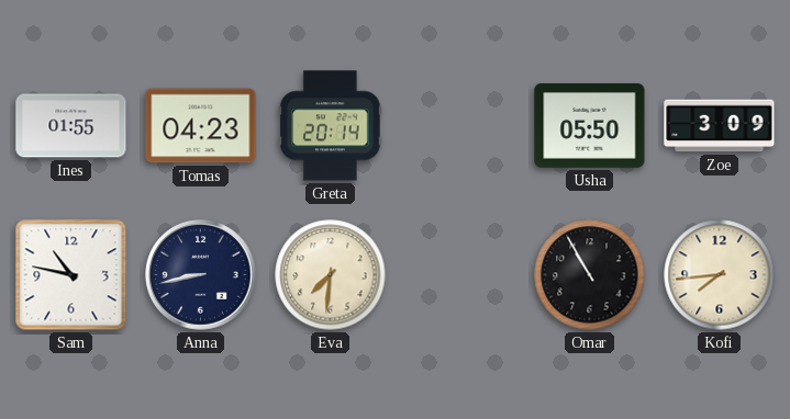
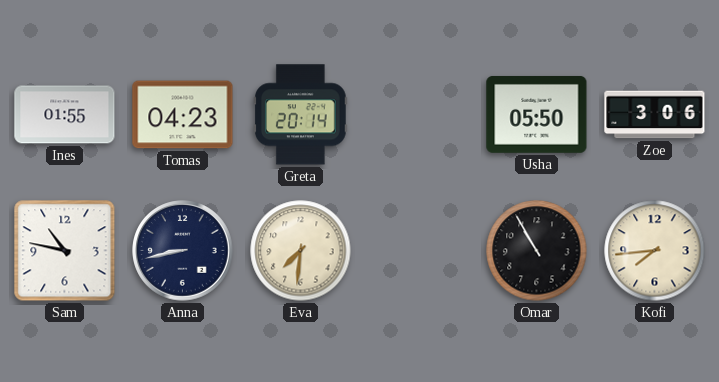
Zoe: 3:09 -> 3:06
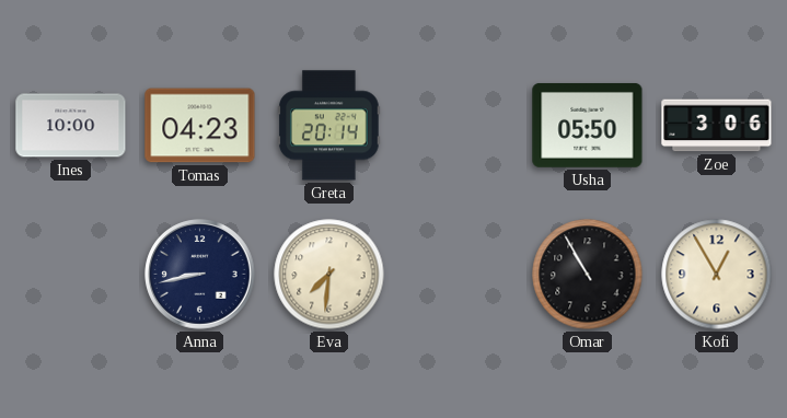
Ines: 01:55 -> 10:00
Sam: 10:47 -> none
Kofi: 7:44 -> 12:55
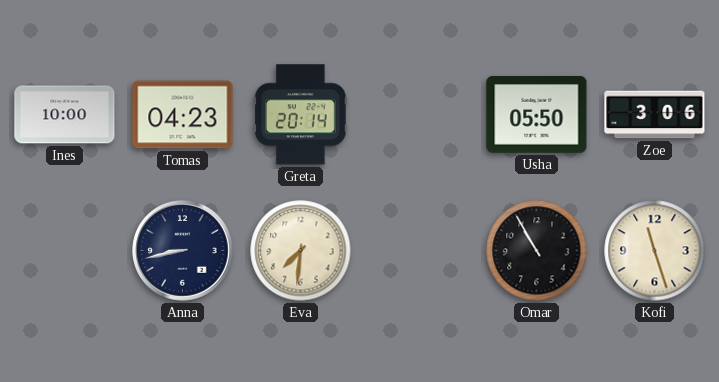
Kofi: 12:55 -> 11:27
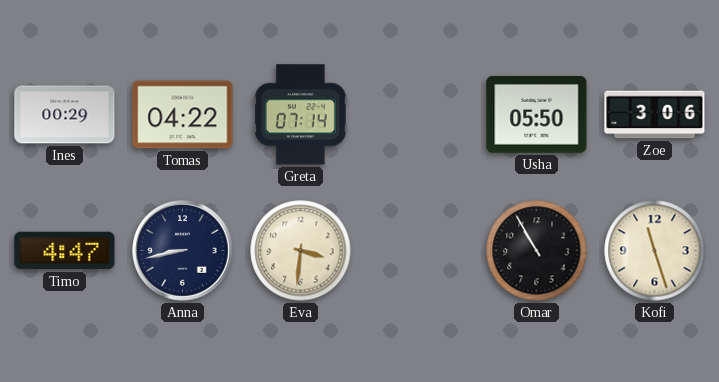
Ines: 10:00 -> 00:29
Tomas: 04:23 -> 04:22
Greta: 20:14 -> 07:14
Timo: none -> 4:47
Eva: 7:31 -> 3:31
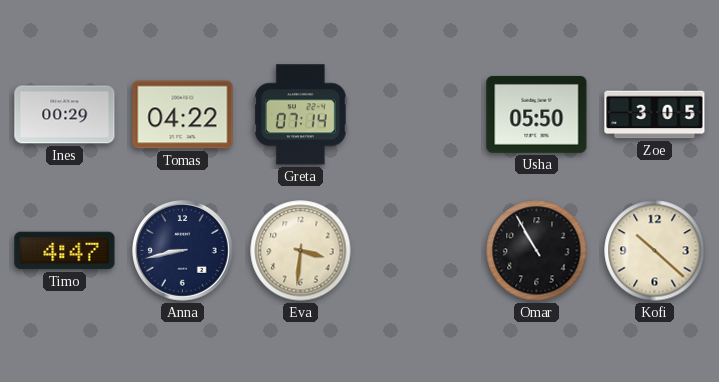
Zoe: 3:06 -> 3:05
Kofi: 11:27 -> 10:22
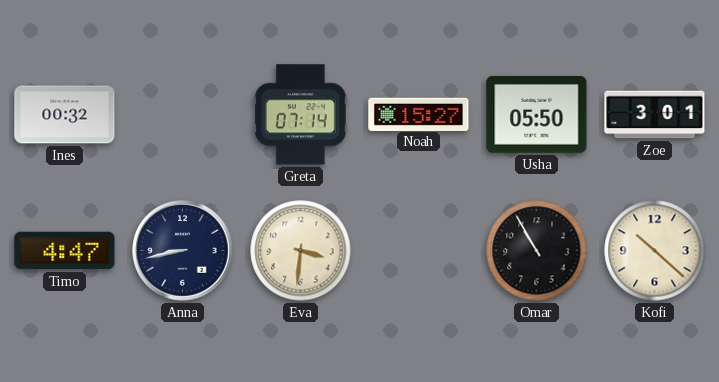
Ines: 00:29 -> 00:32
Tomas: 04:22 -> none
Noah: none -> 15:27
Zoe: 3:05 -> 3:01
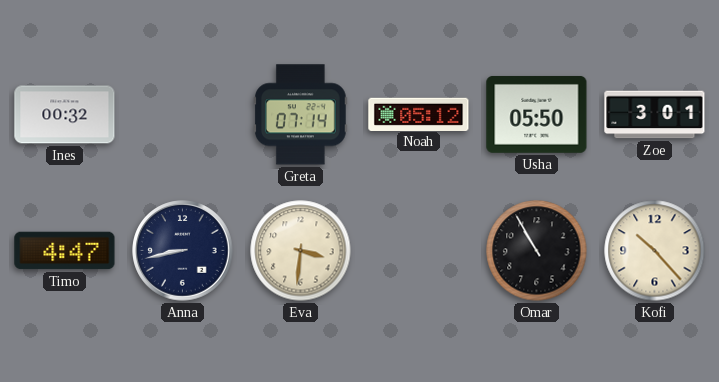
Noah: 15:27 -> 05:12
Kofi: 10:22 -> 10:23
